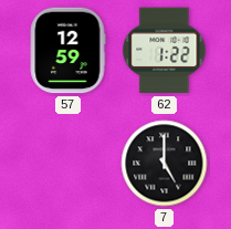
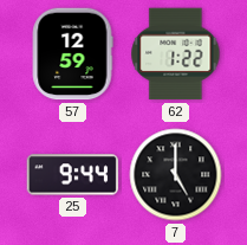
25: none -> 9:44
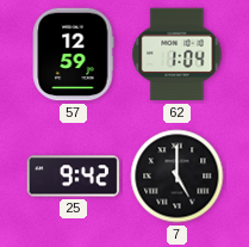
62: 1:22 -> 1:04
25: 9:44 -> 9:42
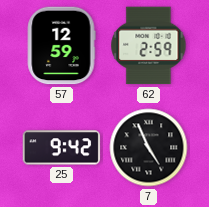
62: 1:04 -> 2:59
7: 5:00 -> 4:56
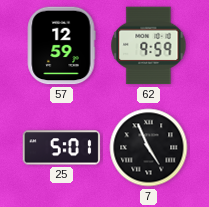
62: 2:59 -> 9:59
25: 9:42 -> 5:01
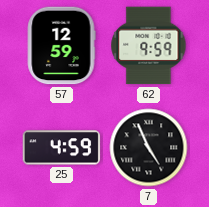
25: 5:01 -> 4:59
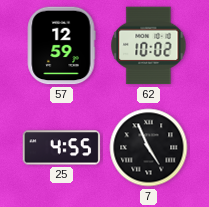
62: 9:59 -> 10:02
25: 4:59 -> 4:55
